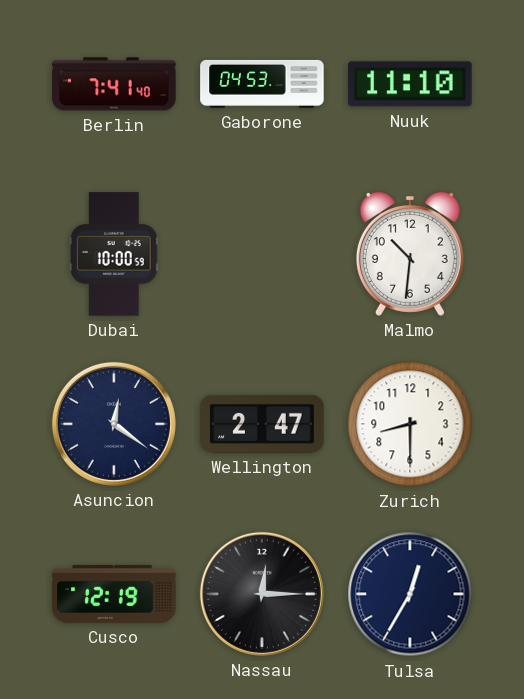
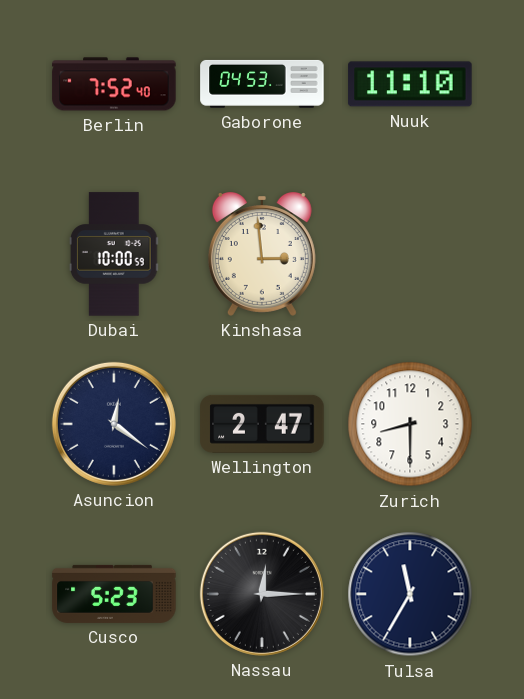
Berlin: 7:41 -> 7:52
Kinshasa: none -> 2:59
Malmo: 10:31 -> none
Cusco: 12:19 -> 5:23
Tulsa: 12:35 -> 11:35
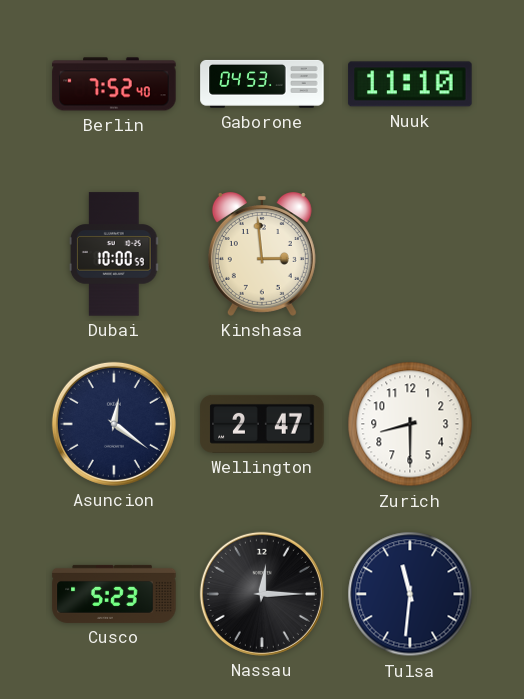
Tulsa: 11:35 -> 11:31
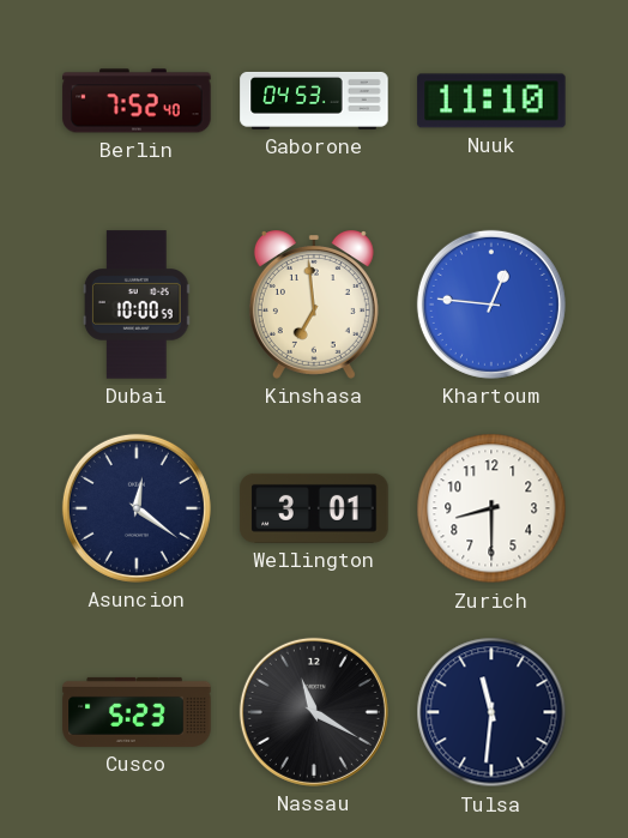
Kinshasa: 2:59 -> 6:59
Khartoum: none -> 12:46
Wellington: 2:47 -> 3:01
Nassau: 12:15 -> 11:20
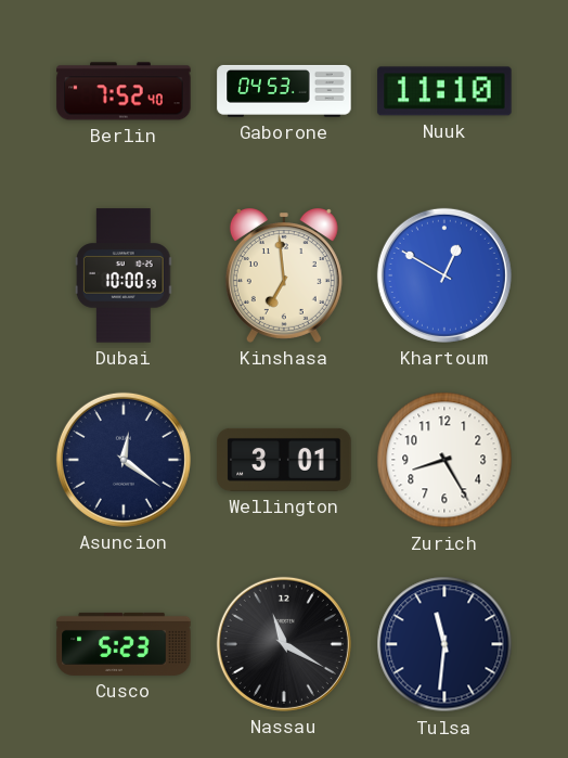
Khartoum: 12:46 -> 12:50
Zurich: 8:30 -> 8:25
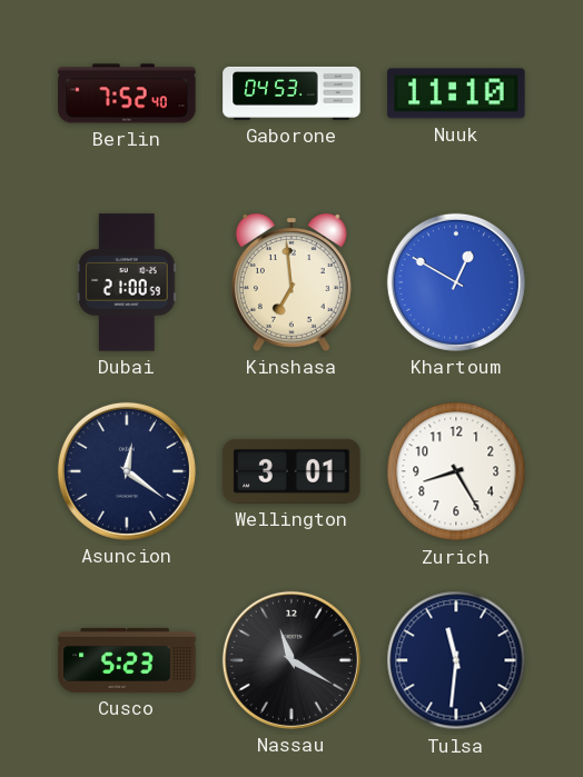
Dubai: 10:00 -> 21:00
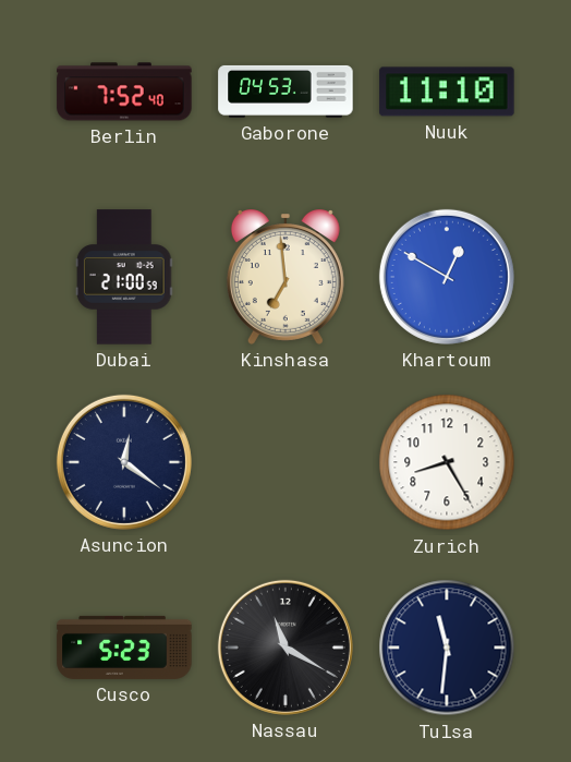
Wellington: 3:01 -> none
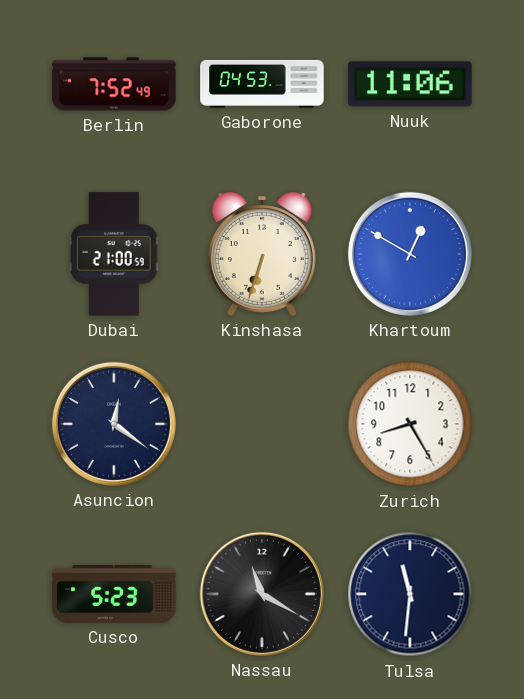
Berlin: 7:52:40 -> 7:52:49
Nuuk: 11:10 -> 11:06
Kinshasa: 6:59 -> 6:33
